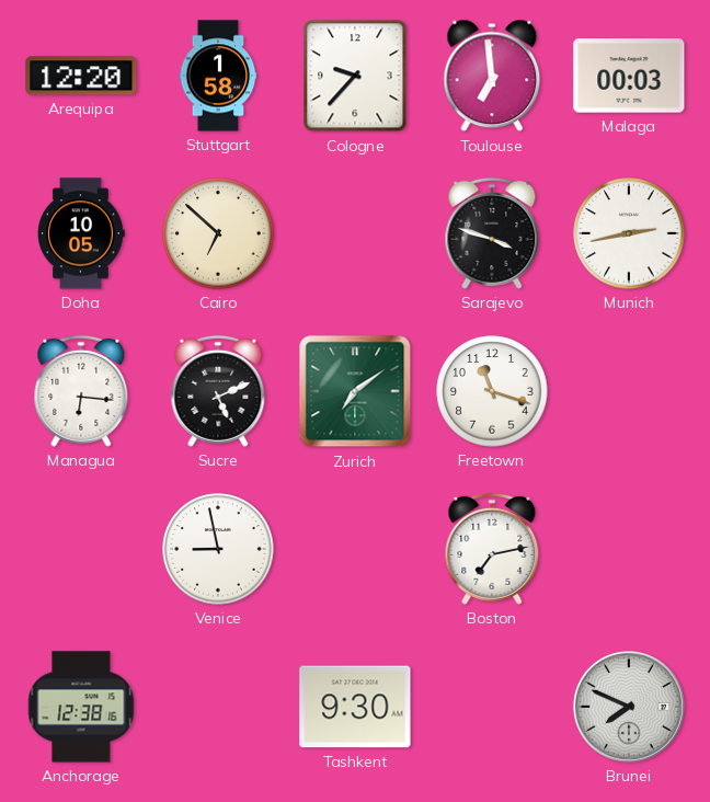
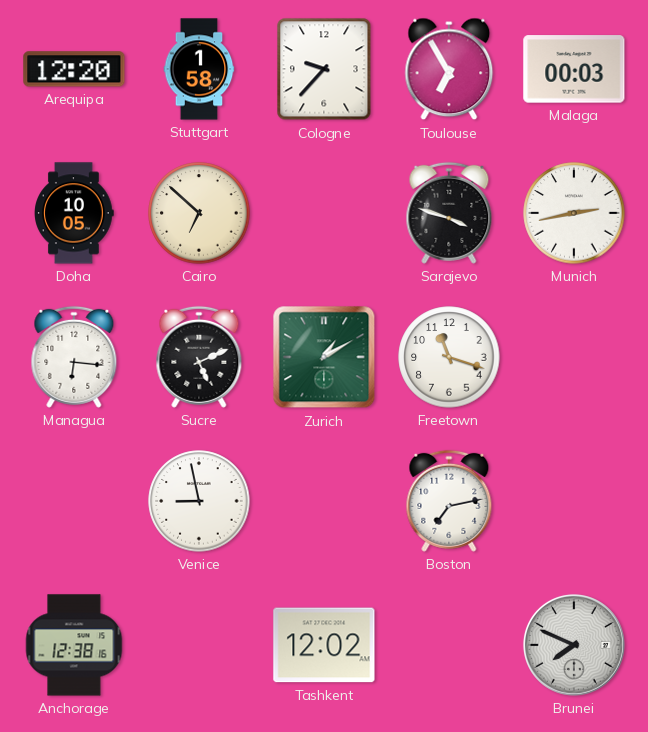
Toulouse: 6:59 -> 6:55
Zurich: 7:09 -> 1:10
Tashkent: 9:30 -> 12:02
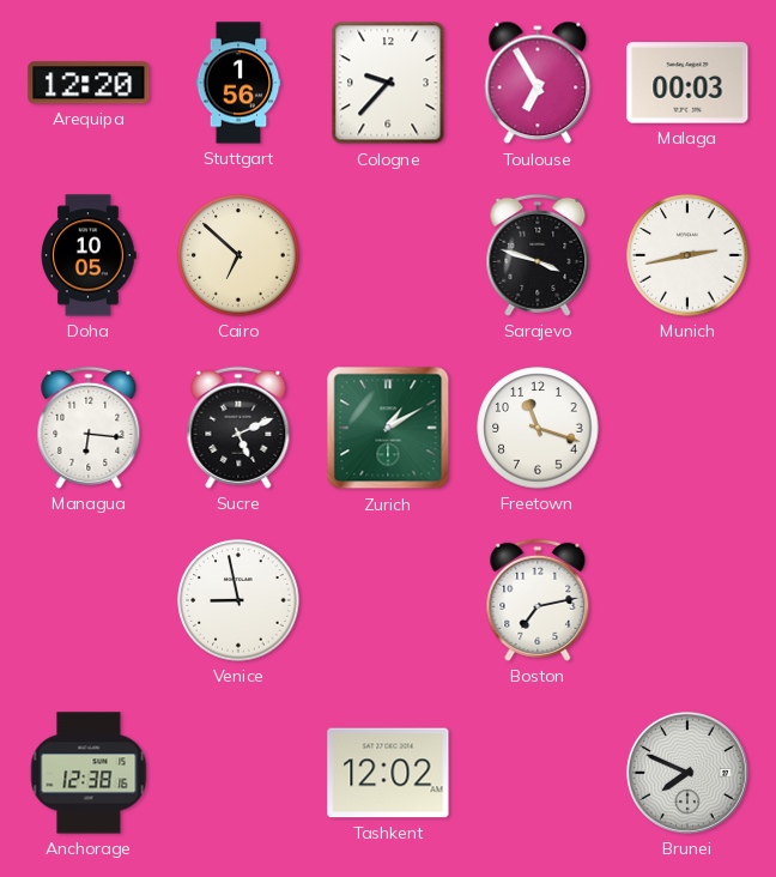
Stuttgart: 1:58 -> 1:56
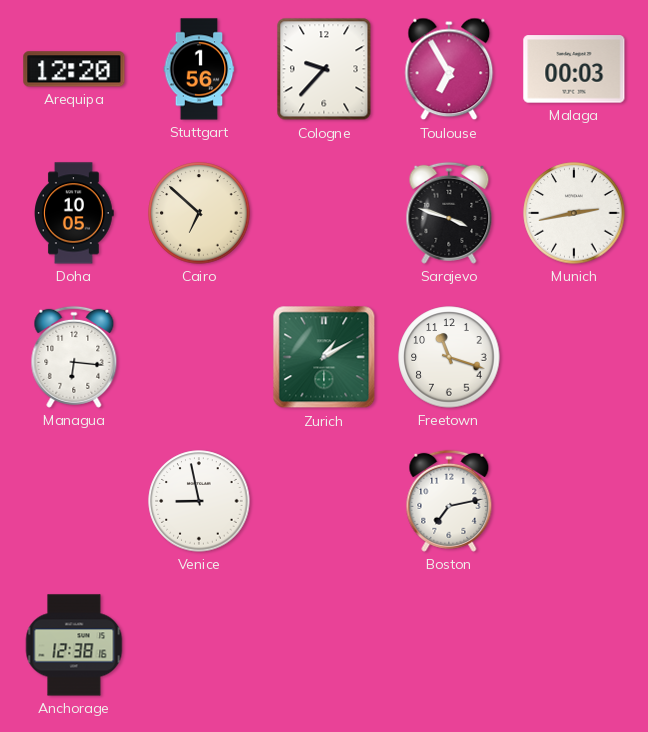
Sucre: 5:11 -> none
Tashkent: 12:02 -> none
Brunei: 7:49 -> none
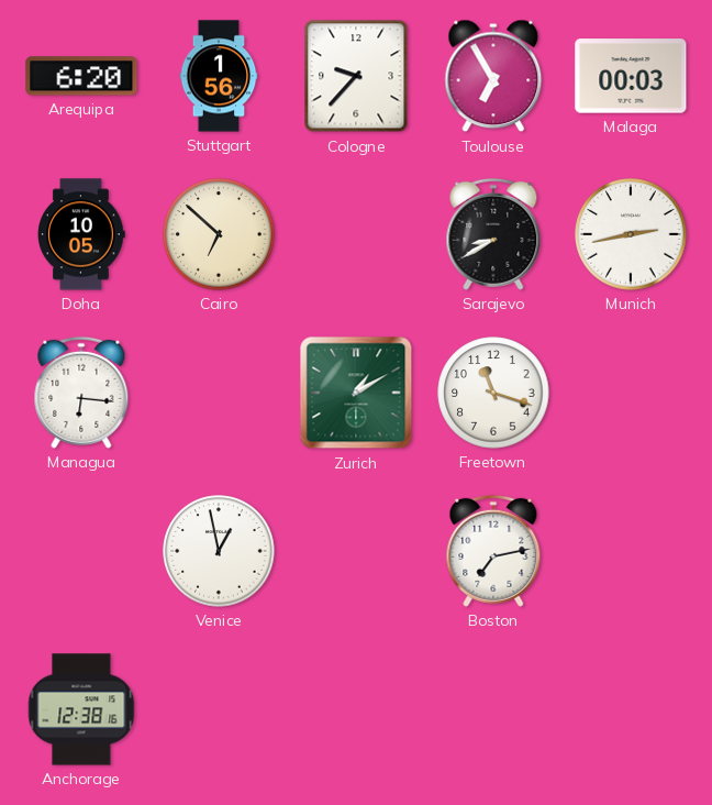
Arequipa: 12:20 -> 6:20
Sarajevo: 3:48 -> 8:40
Venice: 8:58 -> 12:58
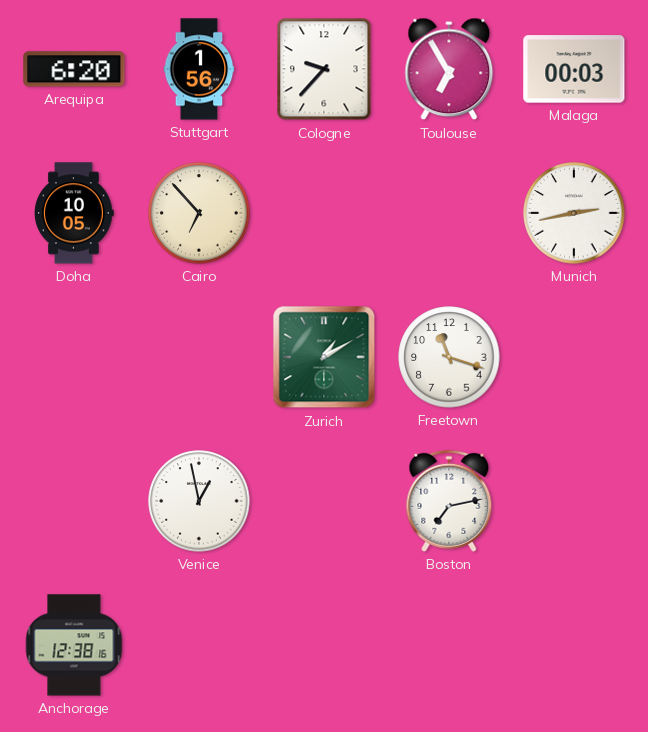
Cairo: 6:52 -> 6:53
Sarajevo: 8:40 -> none
Managua: 6:16 -> none
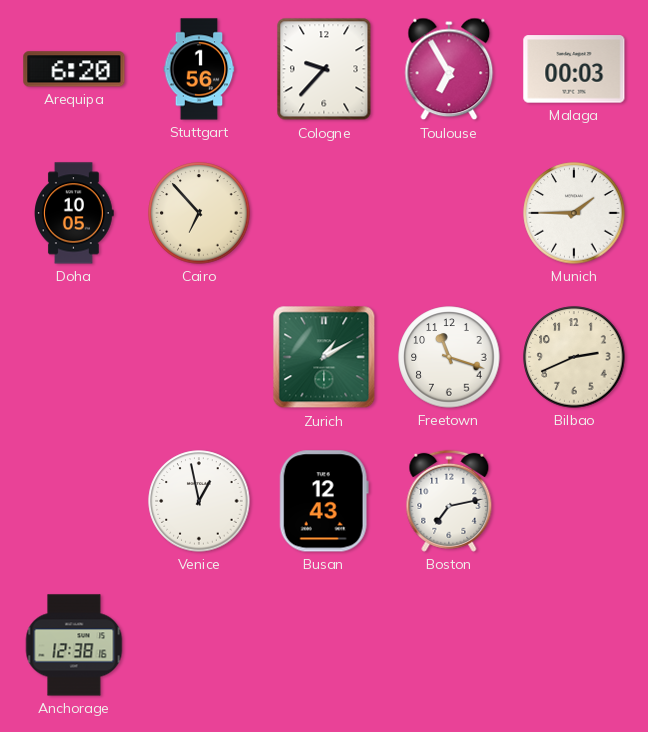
Munich: 2:43 -> 1:45
Bilbao: none -> 2:41
Busan: none -> 12:43
